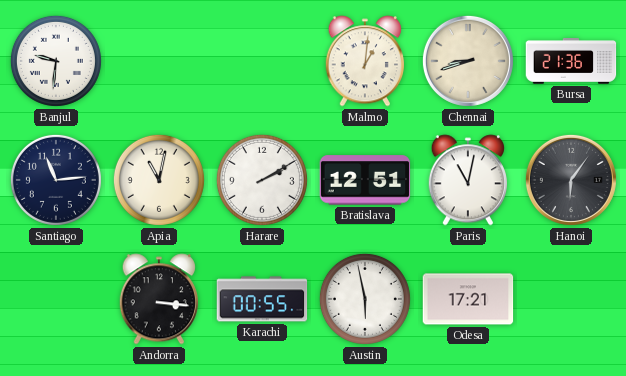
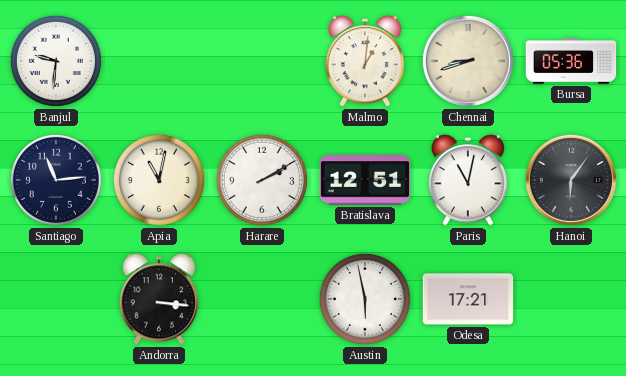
Bursa: 21:36 -> 05:36
Karachi: 00:55 -> none
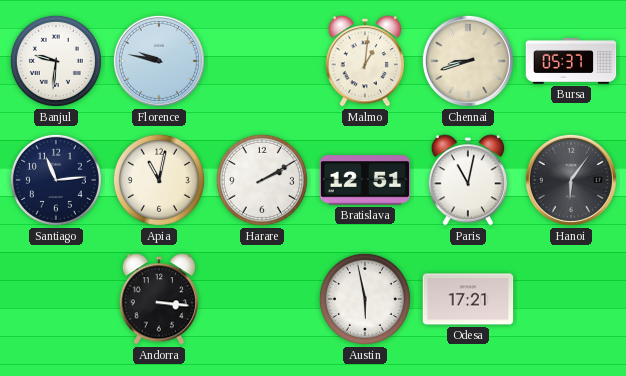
Florence: none -> 9:47
Bursa: 05:36 -> 05:37
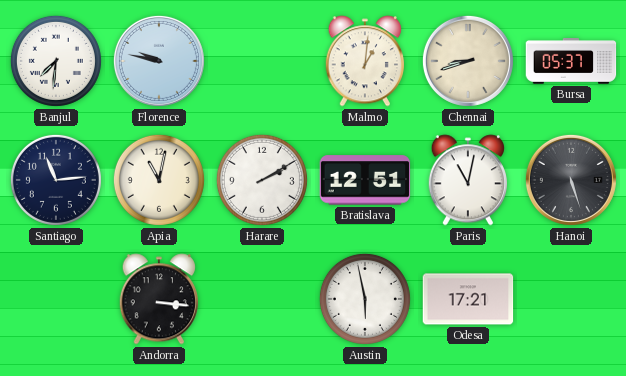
Banjul: 9:31 -> 7:31
Hanoi: 6:06 -> 5:27
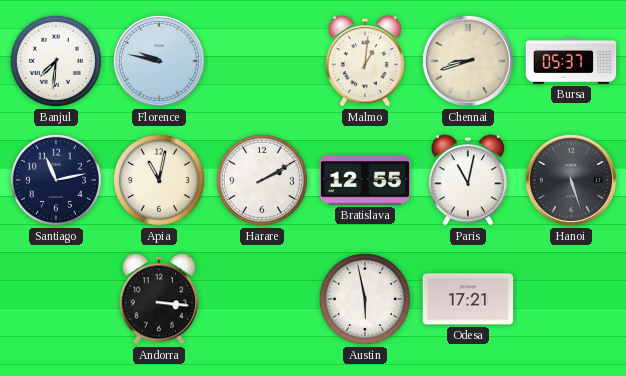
Santiago: 11:14 -> 11:13
Bratislava: 12:51 -> 12:55
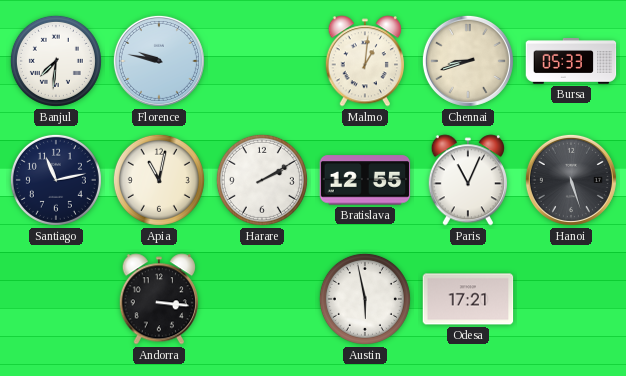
Bursa: 05:37 -> 05:33
Paris: 11:02 -> 11:04
